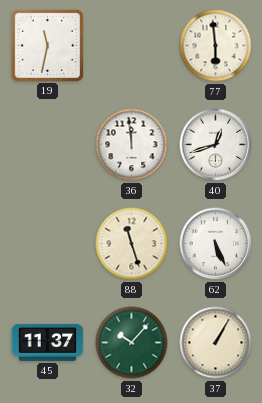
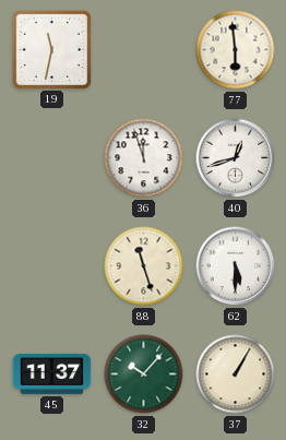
36: 11:59 -> 11:57
62: 5:26 -> 5:30
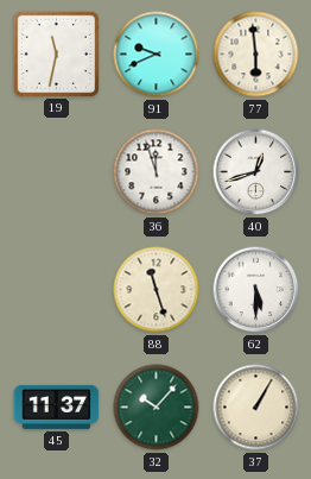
91: none -> 9:41
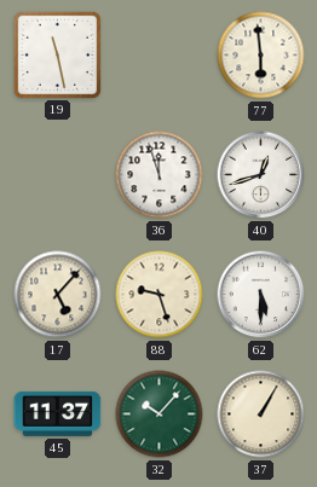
19: 11:32 -> 11:28
91: 9:41 -> none
17: none -> 5:07
88: 11:27 -> 9:27
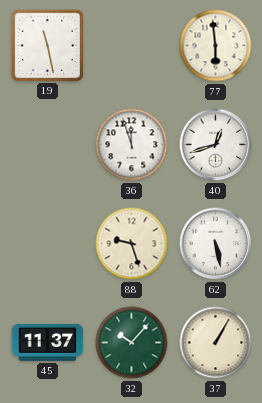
17: 5:07 -> none
62: 5:30 -> 5:28
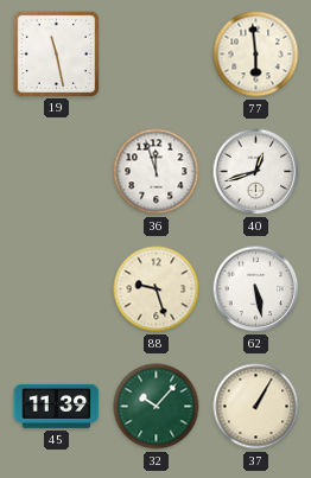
45: 11:37 -> 11:39
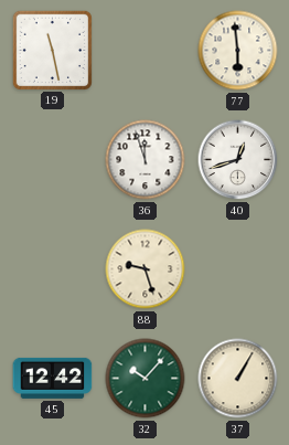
62: 5:28 -> none
45: 11:39 -> 12:42
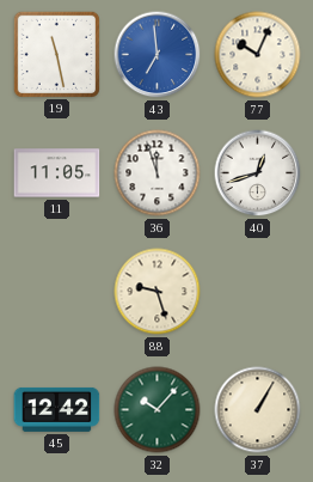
43: none -> 6:59
77: 5:59 -> 10:04
11: none -> 11:05
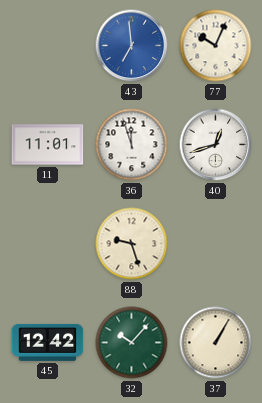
19: 11:28 -> none
11: 11:05 -> 11:01
